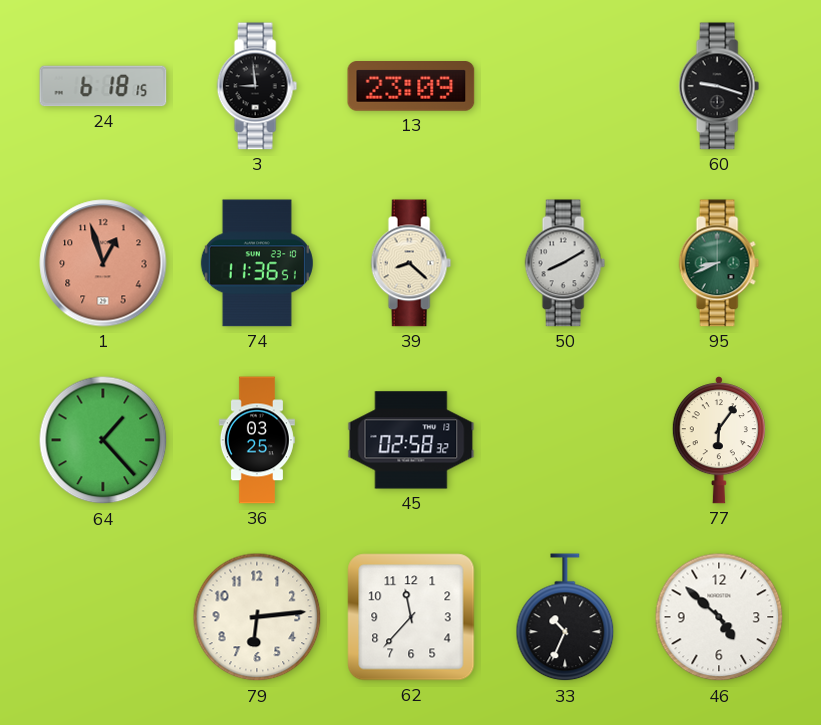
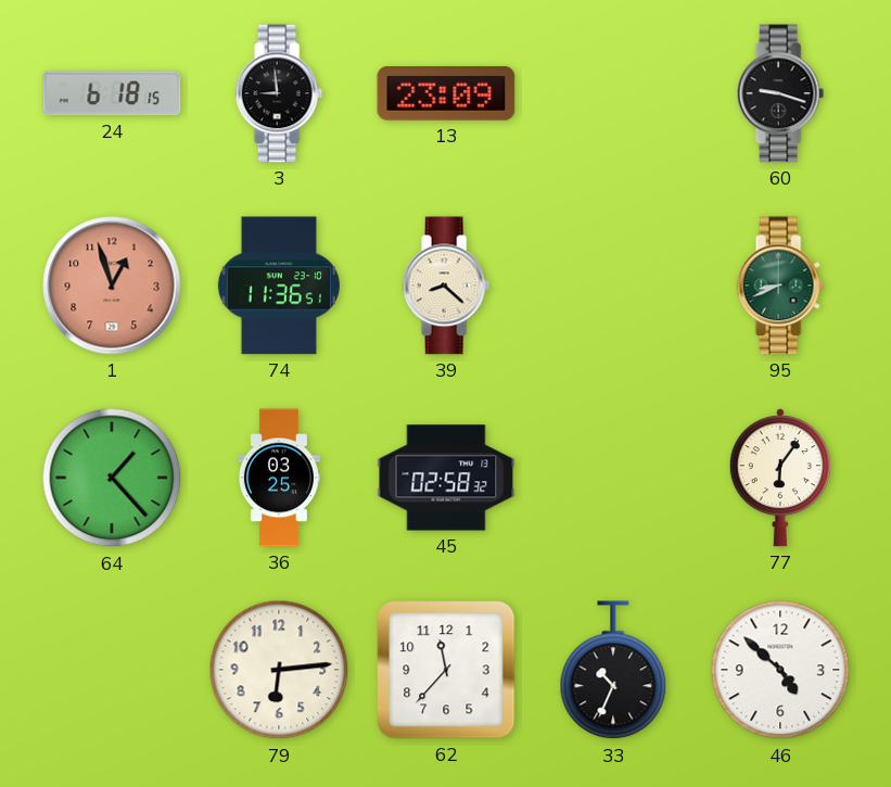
50: 8:10 -> none
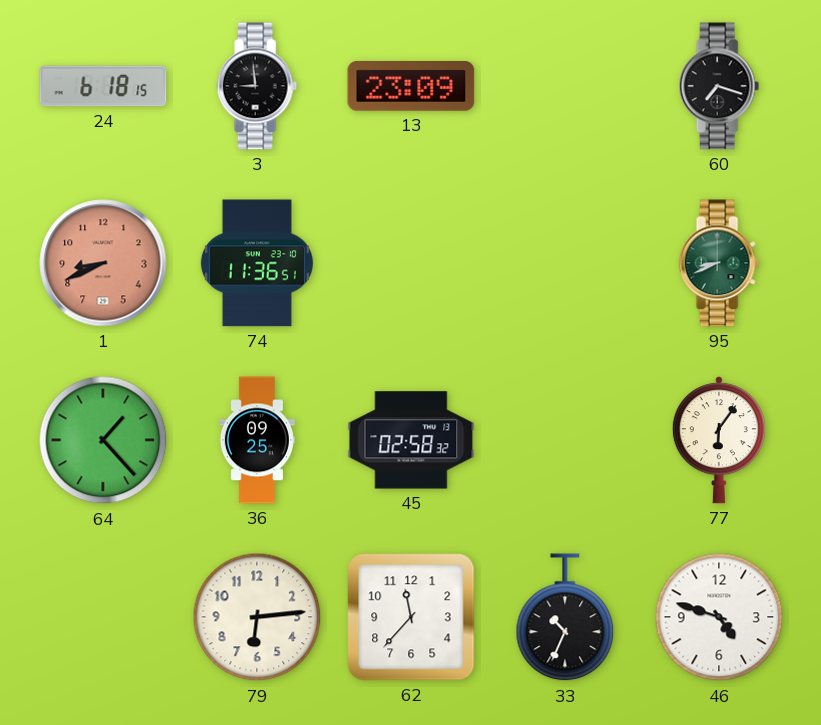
60: 9:18 -> 7:18
1: 12:57 -> 8:41
39: 8:22 -> none
36: 03:25 -> 09:25
46: 4:52 -> 4:48
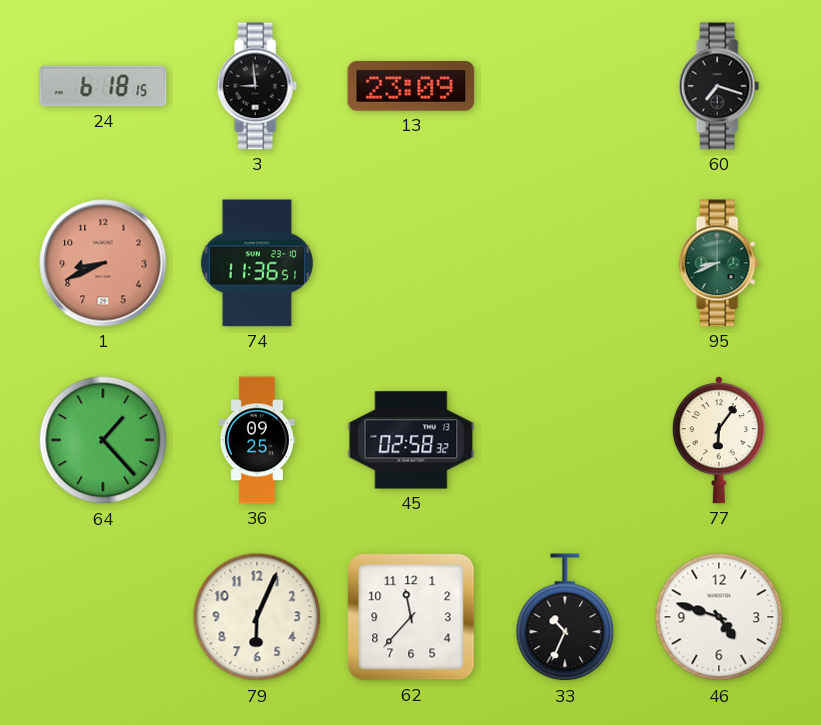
79: 6:14 -> 6:04
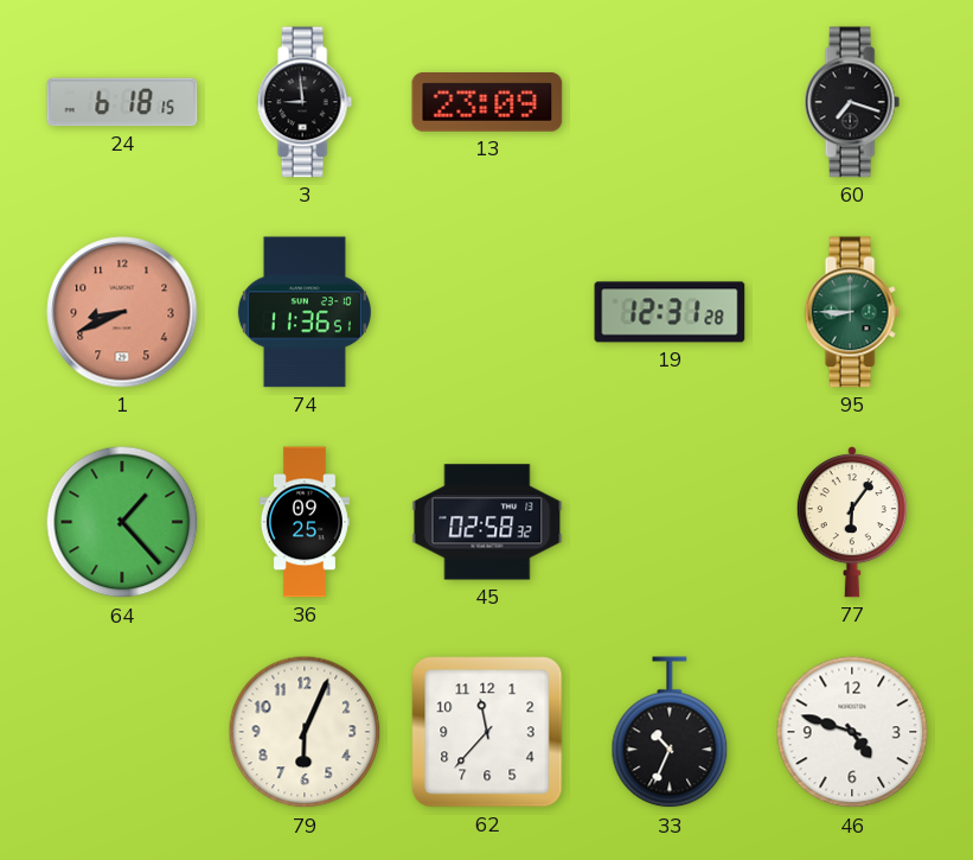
19: none -> 12:31
95: 8:41 -> 8:45
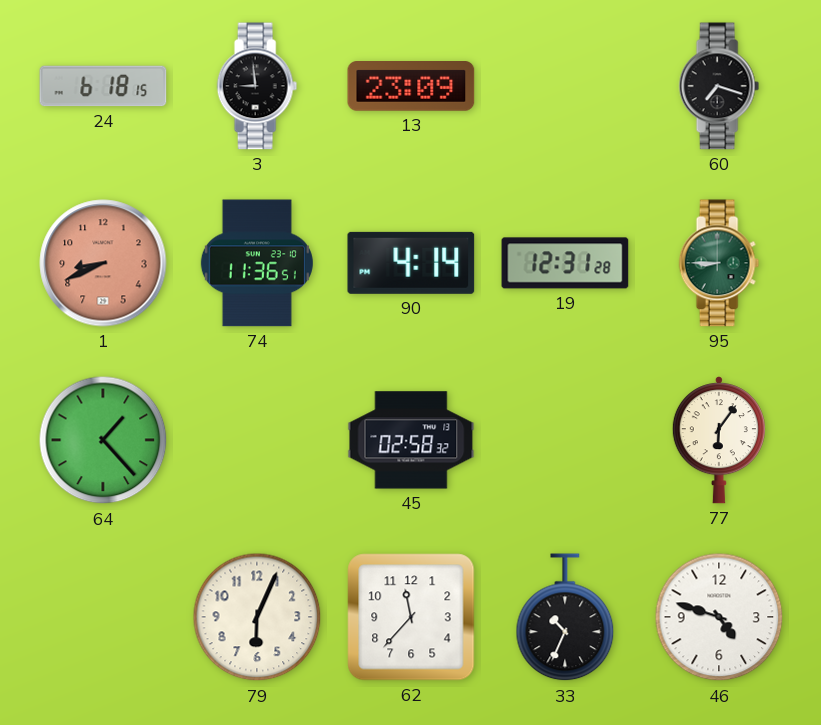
90: none -> 4:14
36: 09:25 -> none
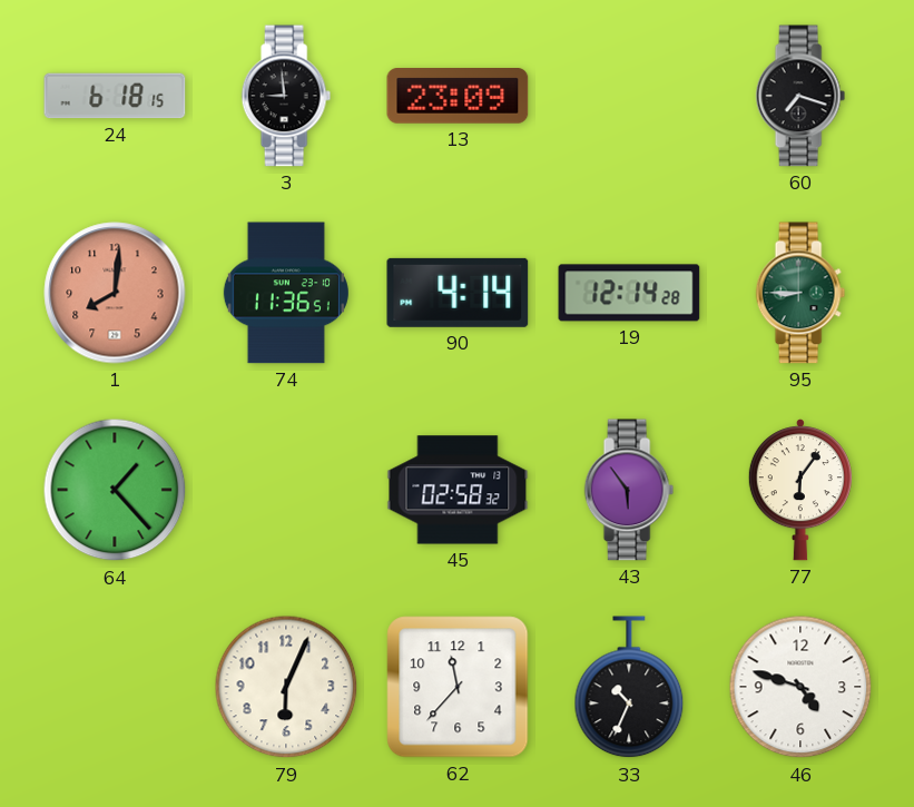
1: 8:41 -> 8:01
19: 12:31 -> 12:14
43: none -> 5:54
